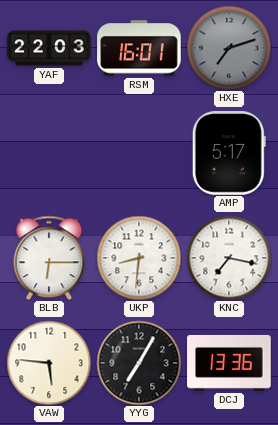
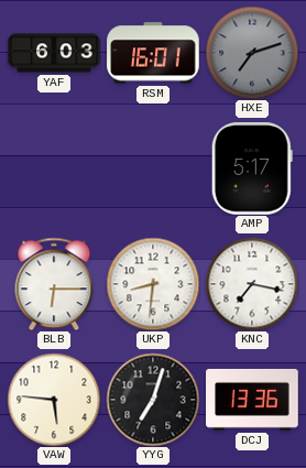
YAF: 22:03 -> 6:03
YYG: 7:05 -> 7:03
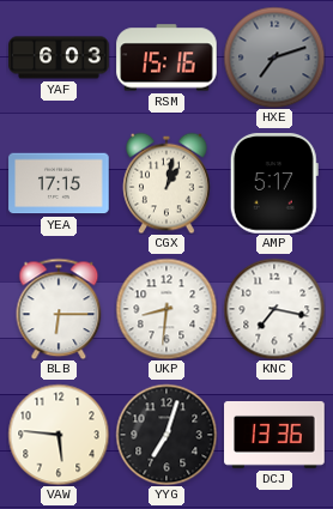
RSM: 16:01 -> 15:16
YEA: none -> 17:15
CGX: none -> 1:02
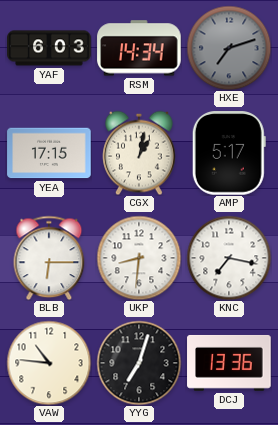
RSM: 15:16 -> 14:34
VAW: 5:46 -> 10:46
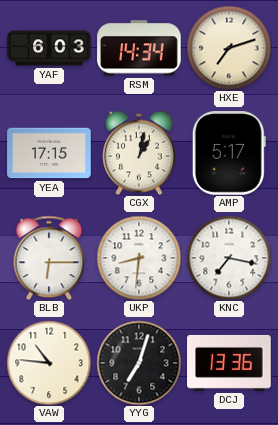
HXE dial: grey -> cream
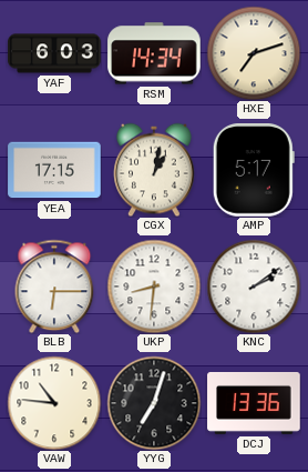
KNC: 7:17 -> 2:09
